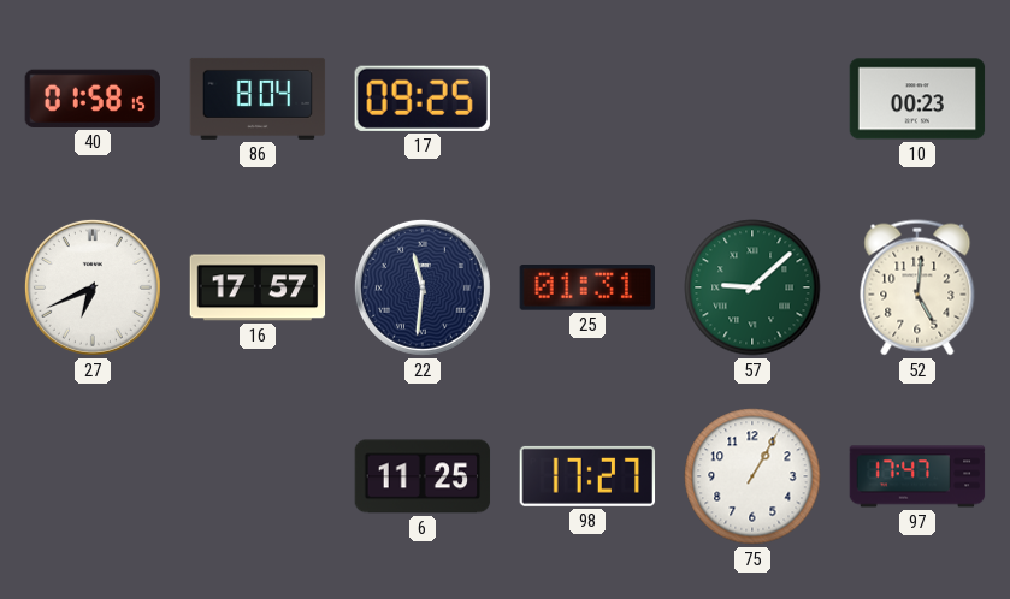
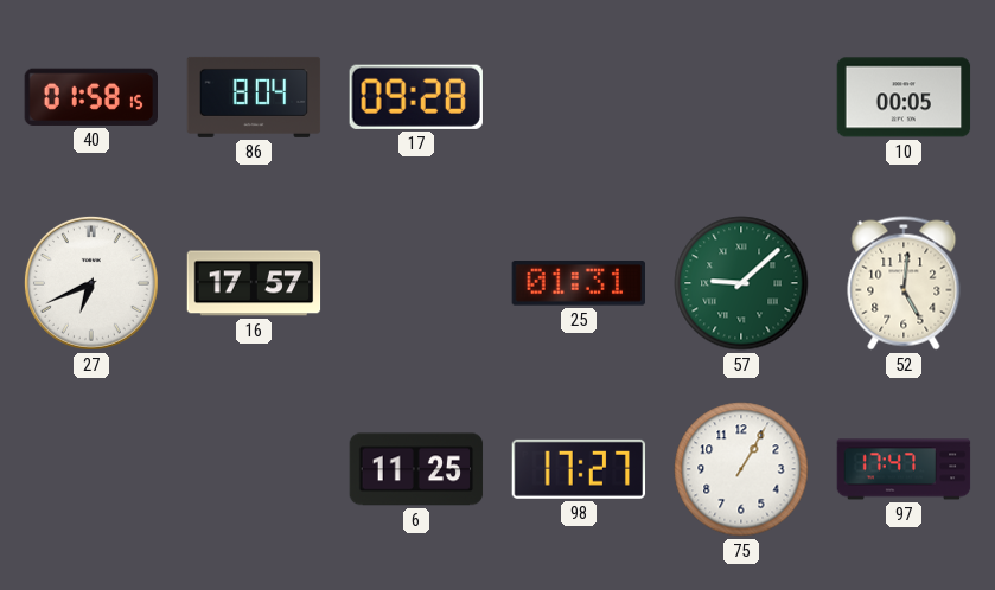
17: 09:25 -> 09:28
10: 00:23 -> 00:05
22: 11:31 -> none
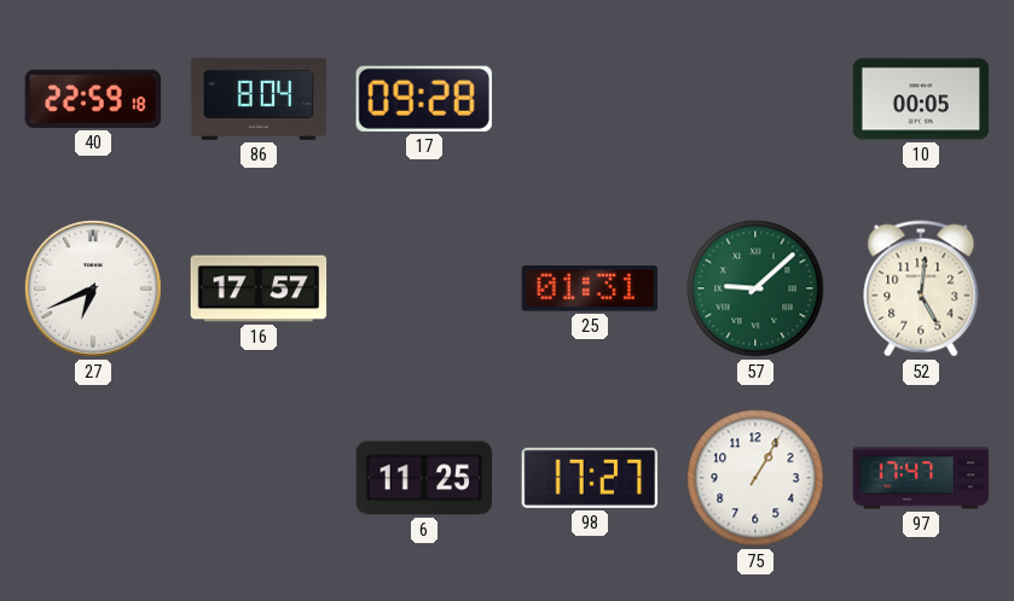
40: 01:58 -> 22:59
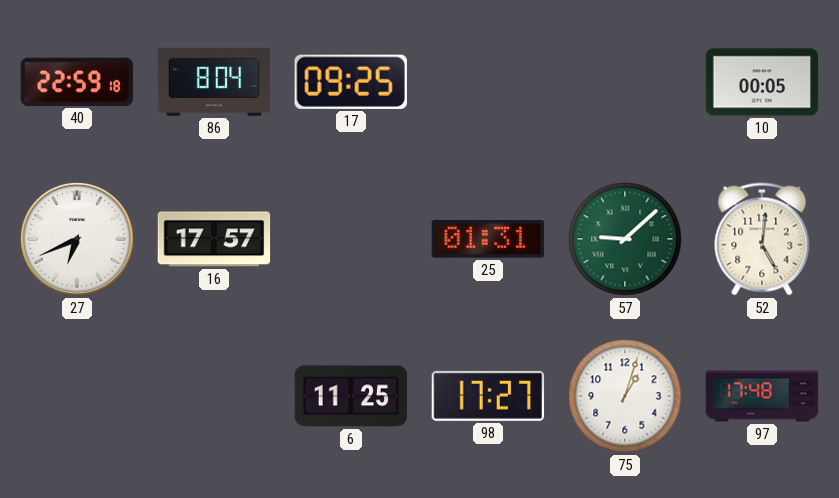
17: 09:28 -> 09:25
75: 1:05 -> 1:03
97: 17:47 -> 17:48
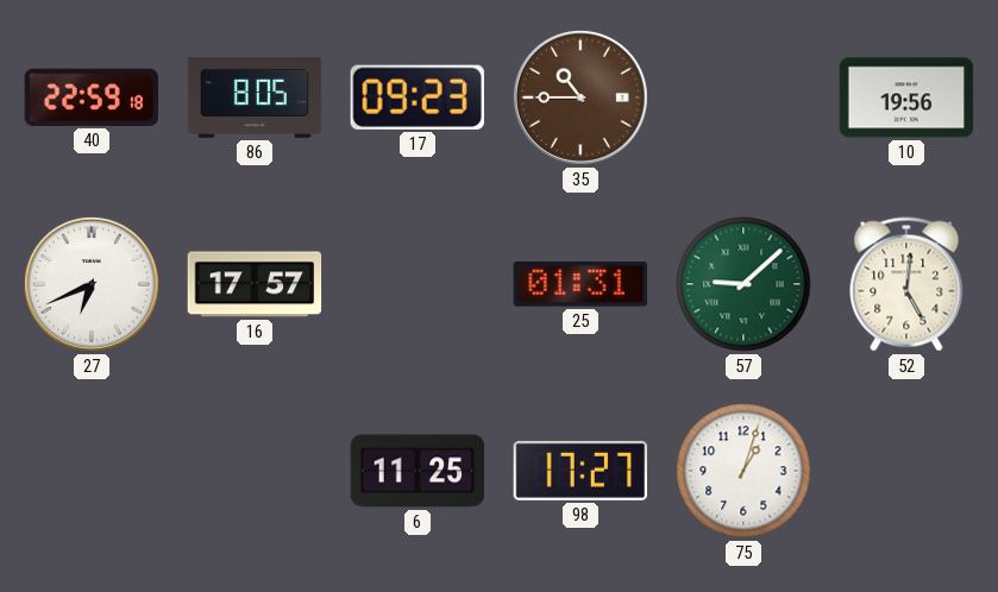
86: 8:04 -> 8:05
17: 09:25 -> 09:23
35: none -> 10:45
10: 00:05 -> 19:56
97: 17:48 -> none
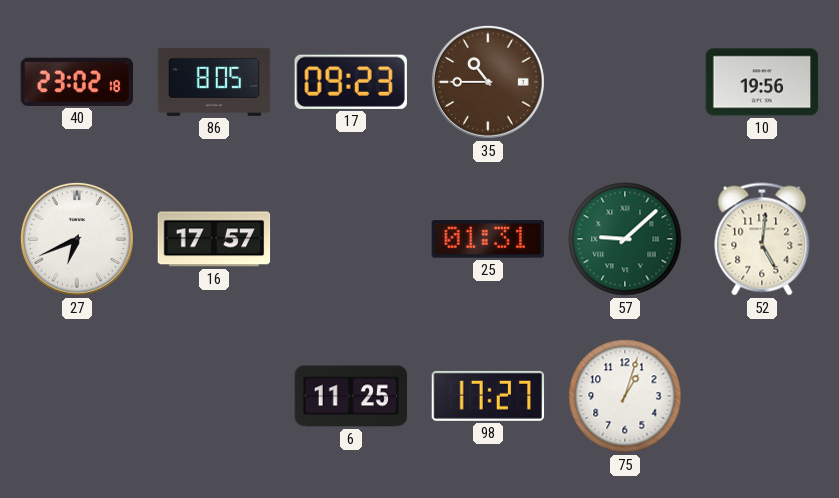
40: 22:59 -> 23:02
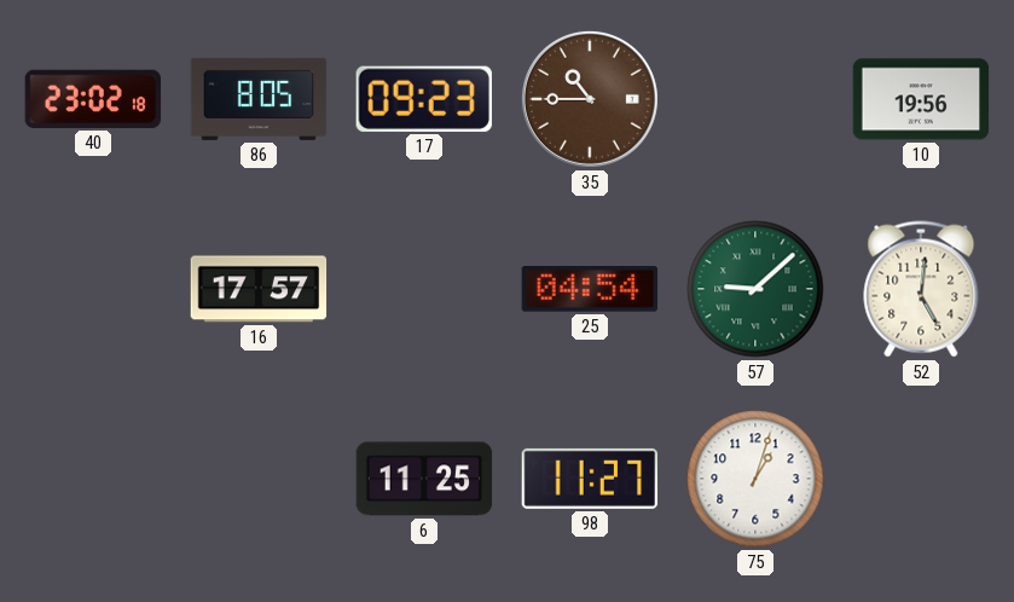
27: 6:41 -> none
25: 01:31 -> 04:54
98: 17:27 -> 11:27
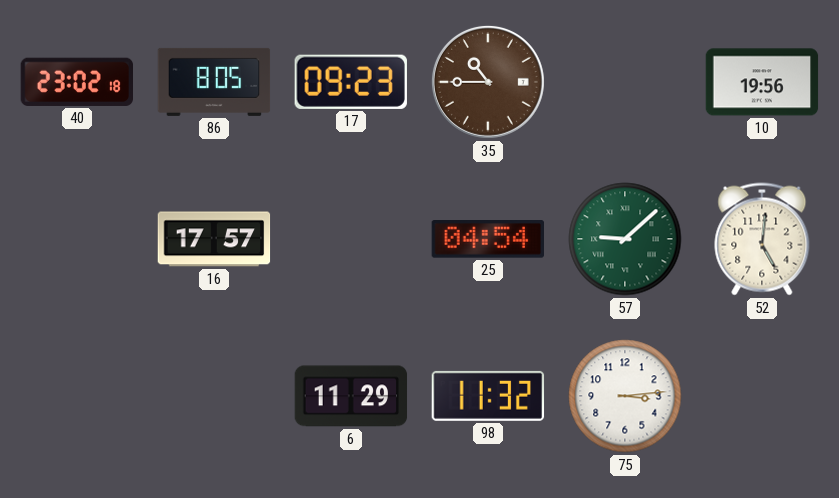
6: 11:25 -> 11:29
98: 11:27 -> 11:32
75: 1:03 -> 3:14
